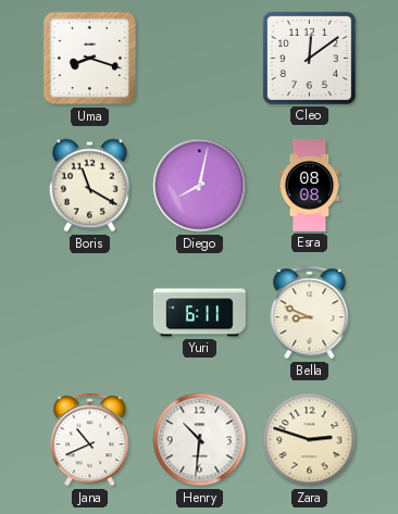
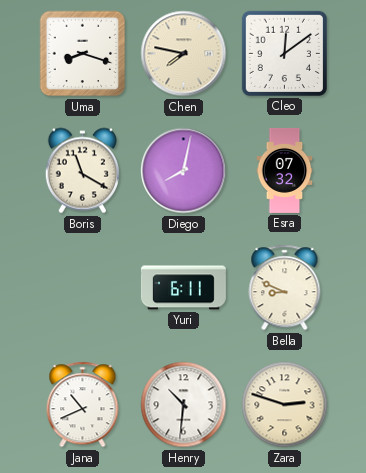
Chen: none -> 7:47
Esra: 08:08 -> 07:32
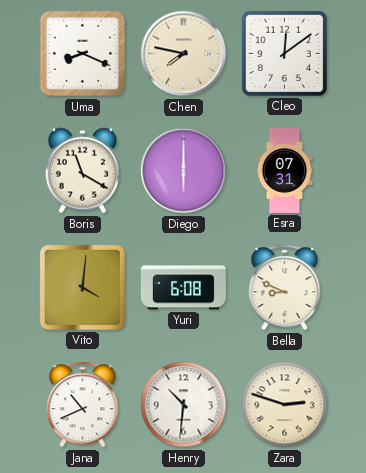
Uma: 8:18 -> 8:19
Diego: 8:02 -> 6:00
Esra: 07:32 -> 07:31
Vito: none -> 4:01
Yuri: 6:11 -> 6:08
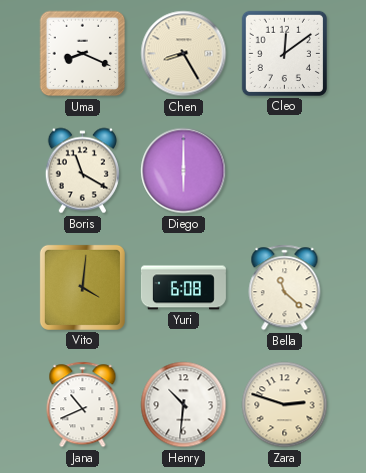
Chen: 7:47 -> 8:25
Esra: 07:31 -> none
Bella: 8:49 -> 11:22
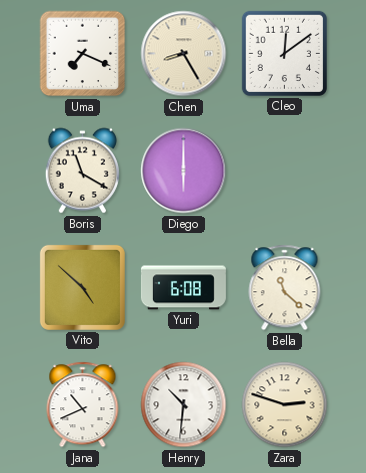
Uma: 8:19 -> 7:19
Vito: 4:01 -> 4:52
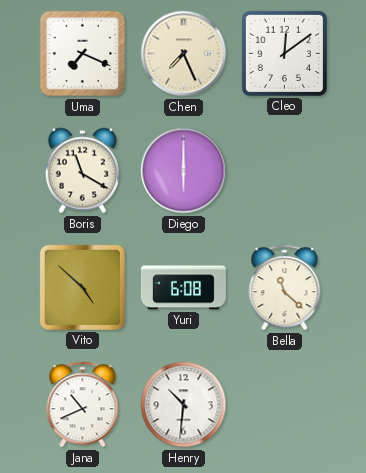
Chen: 8:25 -> 7:26
Zara: 2:48 -> none
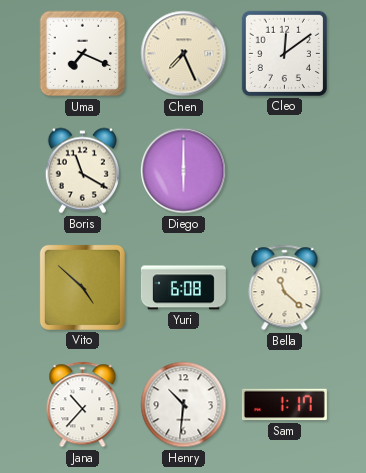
Jana: 10:41 -> 10:37
Sam: none -> 1:17
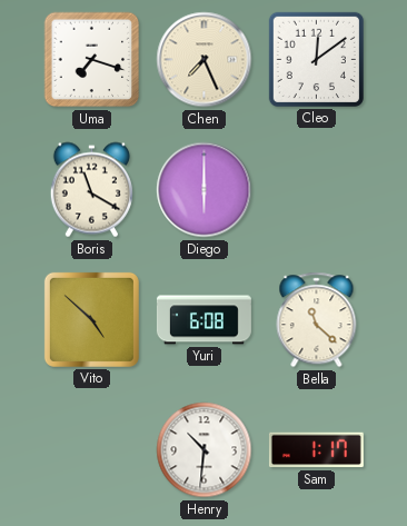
Uma: 7:19 -> 7:18
Jana: 10:37 -> none
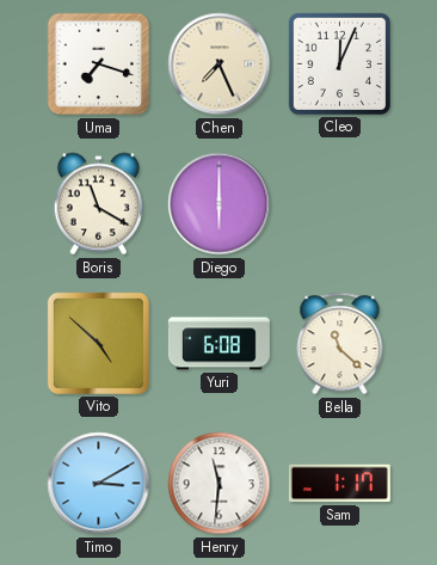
Cleo: 12:09 -> 12:04
Timo: none -> 3:10
Henry: 10:31 -> 11:31
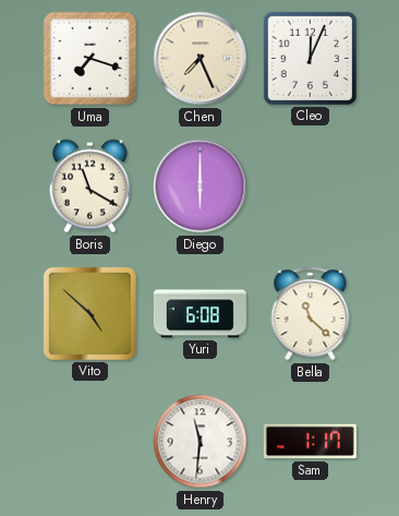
Timo: 3:10 -> none
